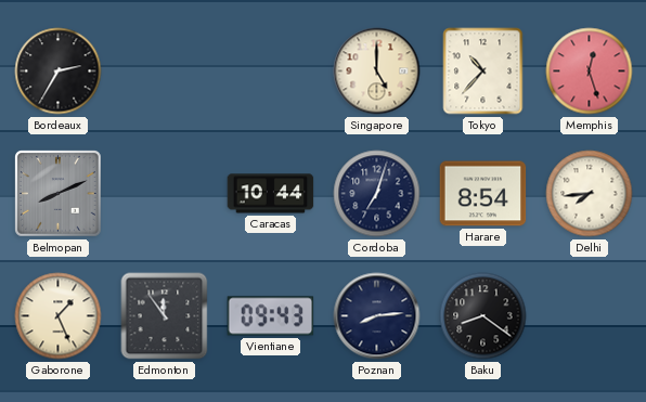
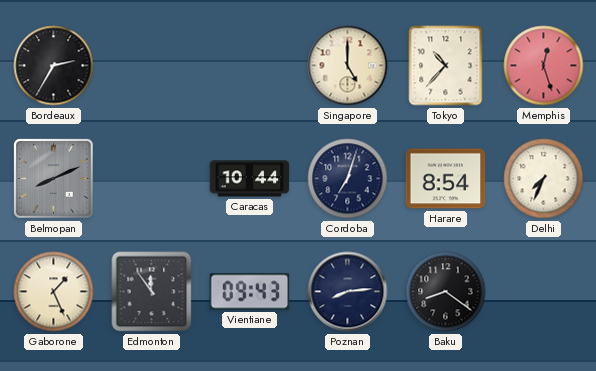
Delhi: 7:44 -> 7:34
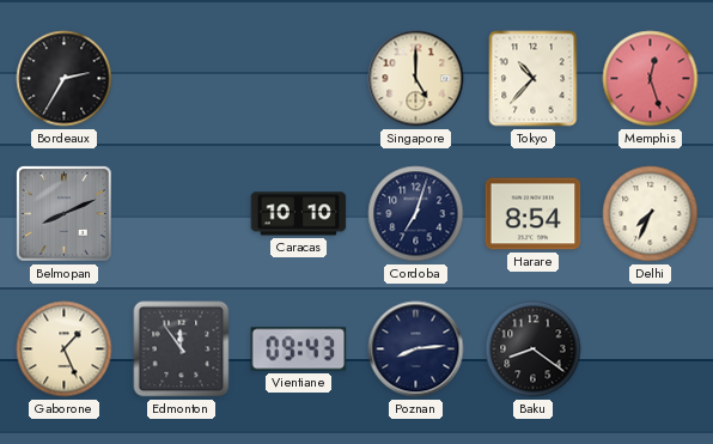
Caracas: 10:44 -> 10:10
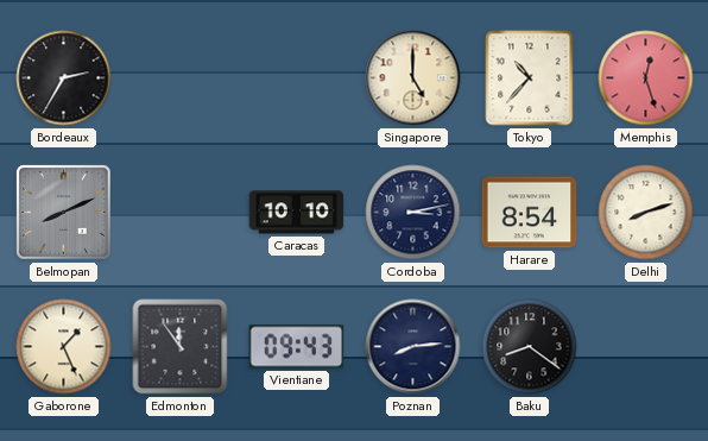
Cordoba: 7:03 -> 3:13
Delhi: 7:34 -> 8:12
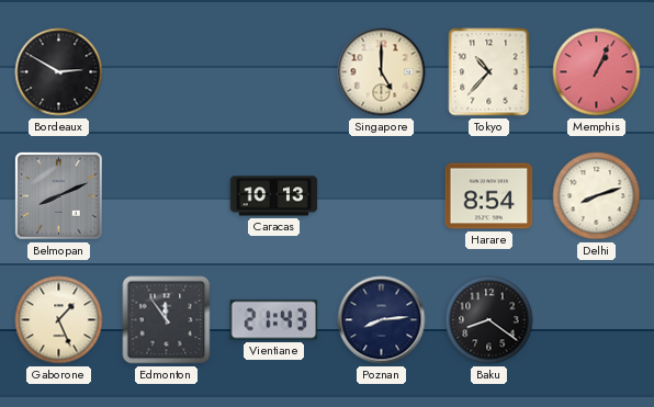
Bordeaux: 2:35 -> 2:50
Memphis: 12:27 -> 1:04
Caracas: 10:10 -> 10:13
Cordoba: 3:13 -> none
Vientiane: 09:43 -> 21:43
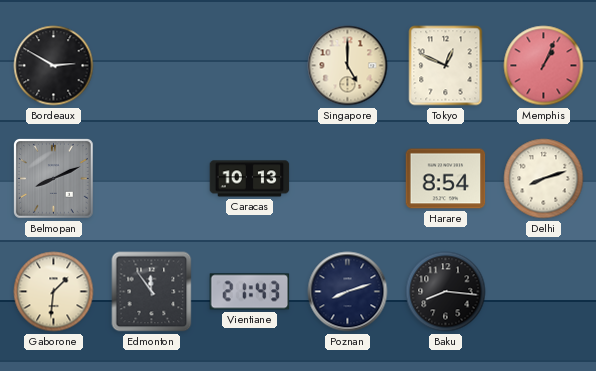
Tokyo: 10:37 -> 12:49
Gaborone: 1:26 -> 1:31
Poznan: 8:14 -> 8:12
Baku: 8:21 -> 8:16
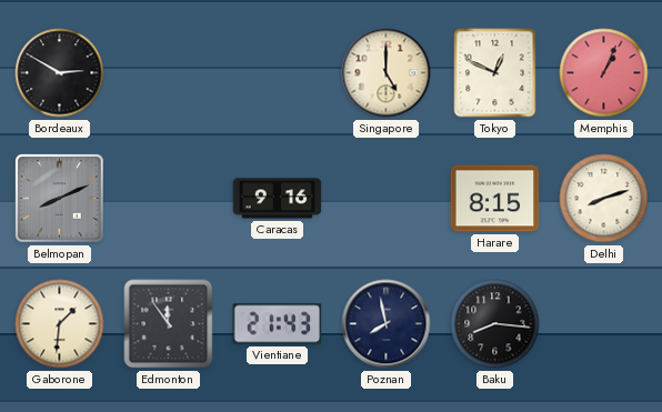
Caracas: 10:13 -> 9:16
Harare: 8:54 -> 8:15
Poznan: 8:12 -> 7:58
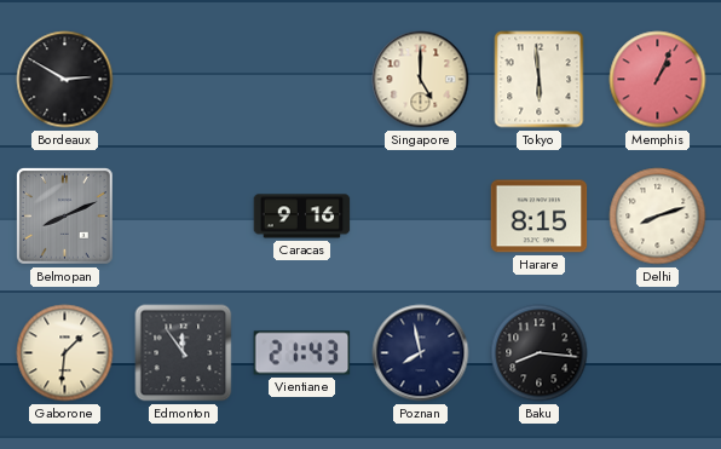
Tokyo: 12:49 -> 5:59
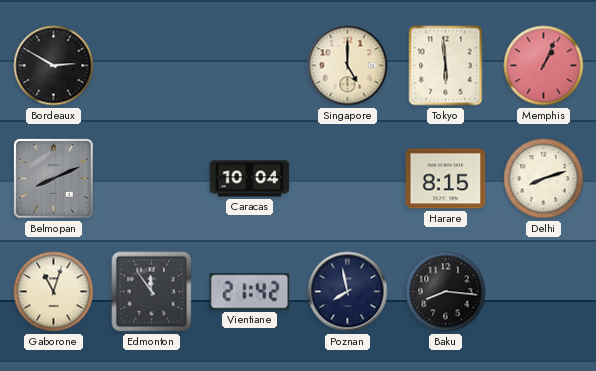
Caracas: 9:16 -> 10:04
Gaborone: 1:31 -> 11:03
Vientiane: 21:43 -> 21:42
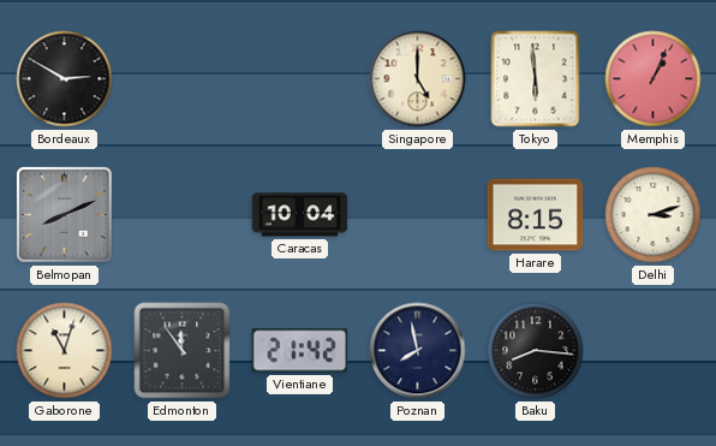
Delhi: 8:12 -> 3:12
